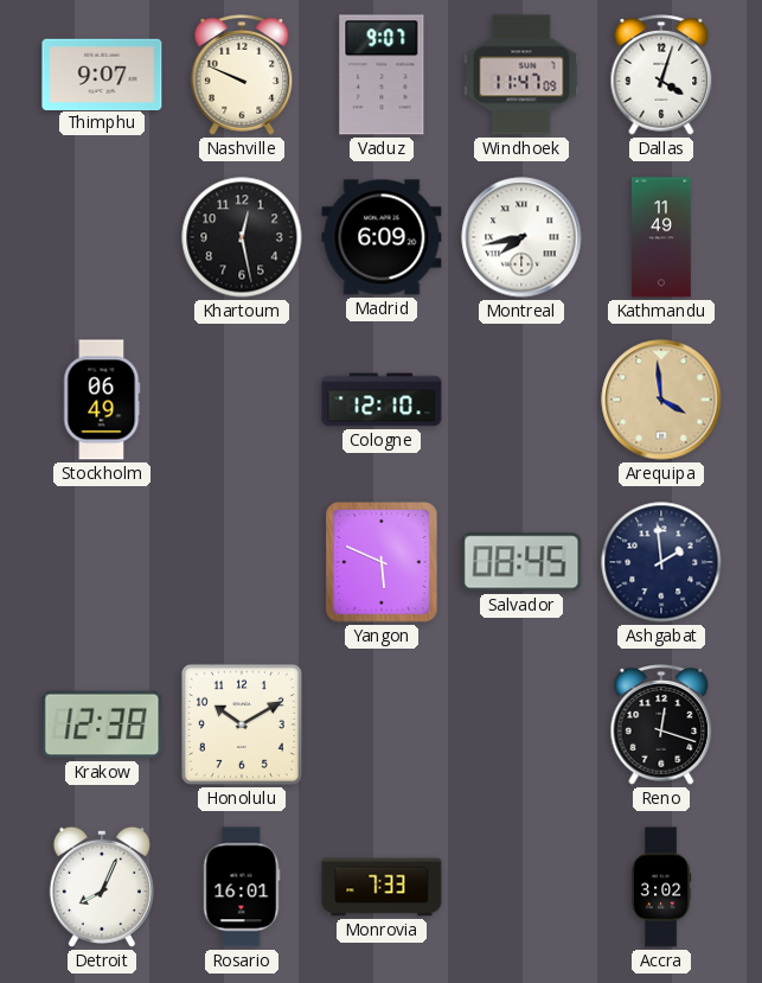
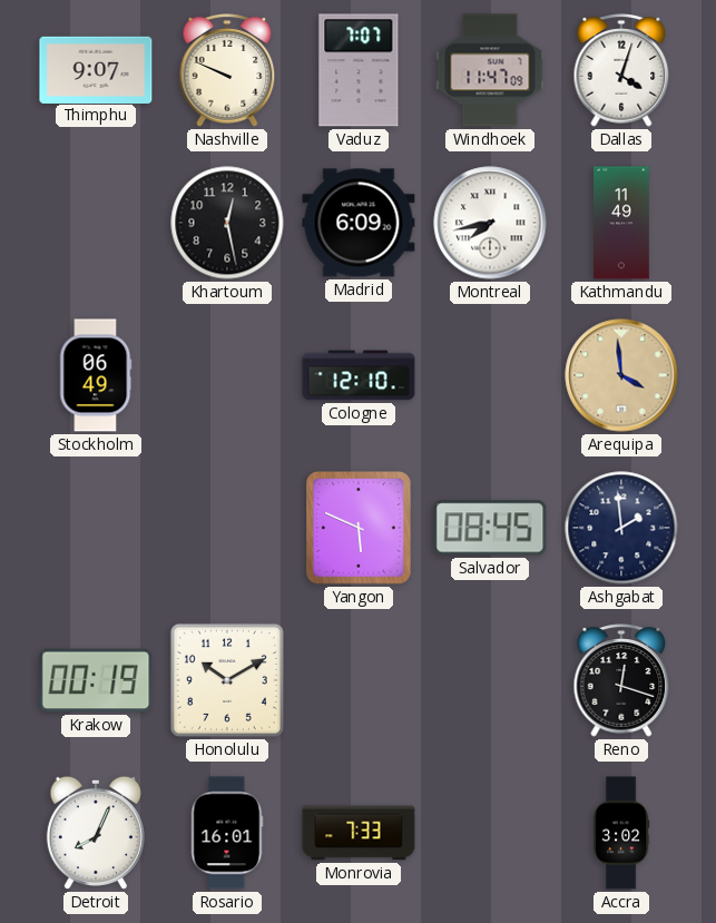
Vaduz: 9:07 -> 7:07
Krakow: 12:38 -> 00:19
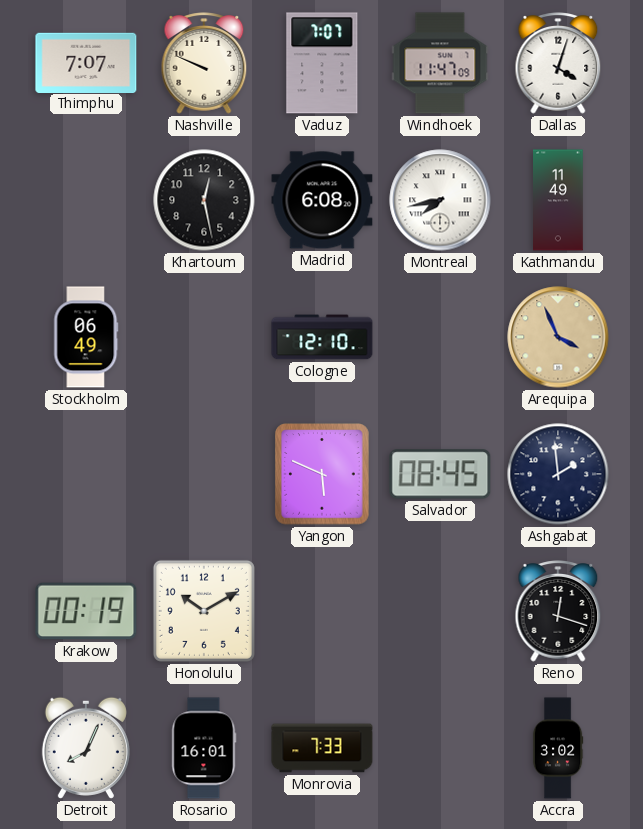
Thimphu: 9:07 -> 7:07
Madrid: 6:09 -> 6:08
Arequipa: 3:59 -> 3:56
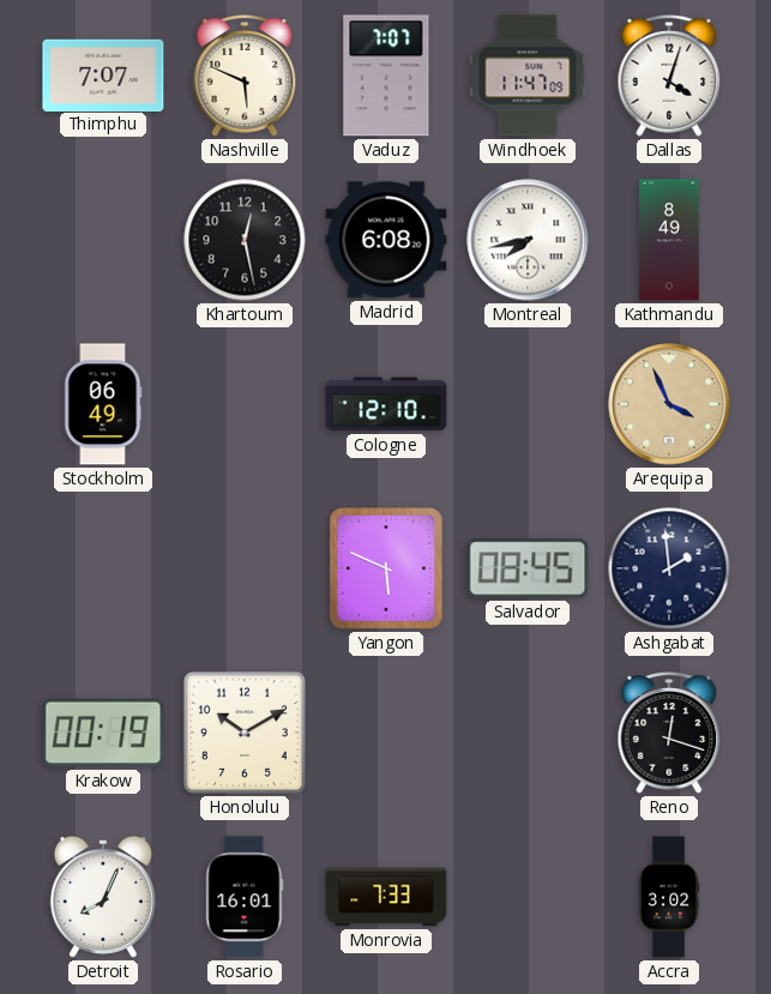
Nashville: 9:49 -> 5:49
Kathmandu: 11:49 -> 8:49
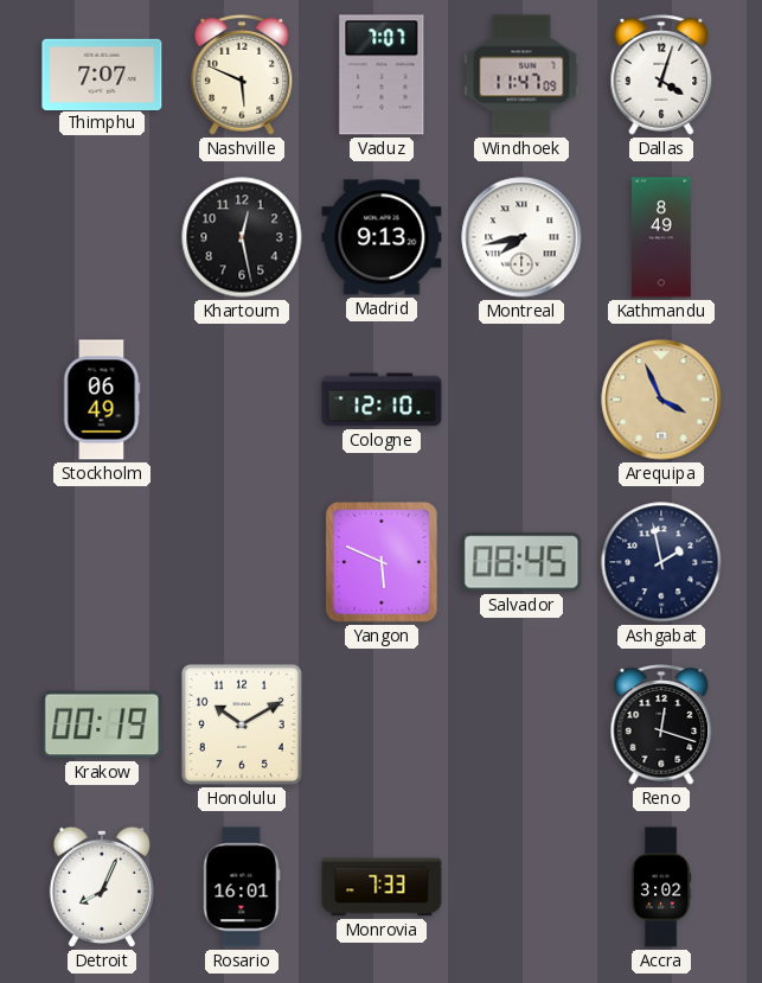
Madrid: 6:08 -> 9:13
Ashgabat: 1:59 -> 1:58
